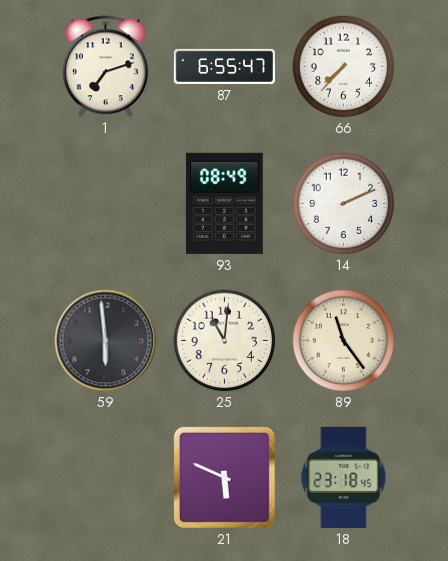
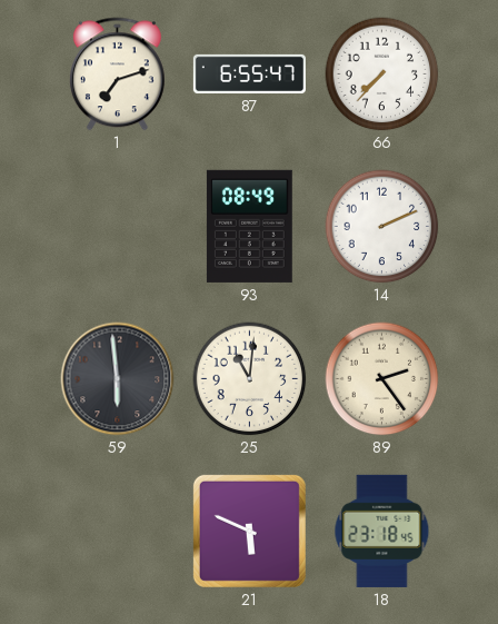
89: 11:24 -> 2:24
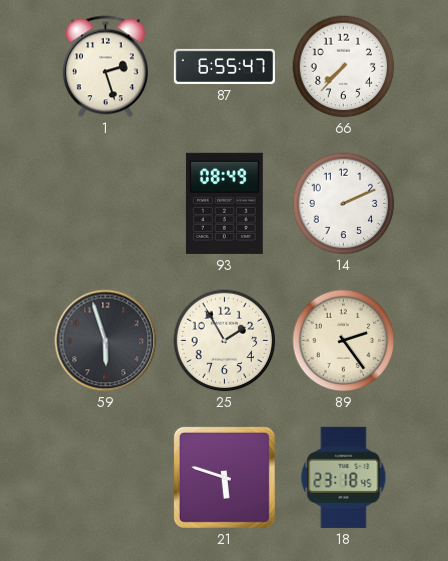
1: 7:12 -> 2:27
59: 5:59 -> 5:57
25: 11:01 -> 1:55
21: 5:49 -> 5:48
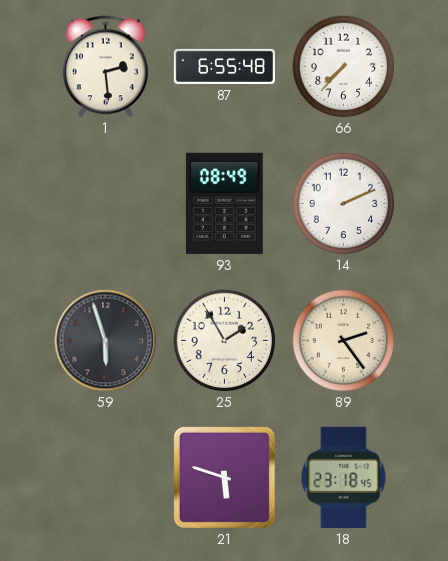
1: 2:27 -> 2:29
87: 6:55:47 -> 6:55:48
